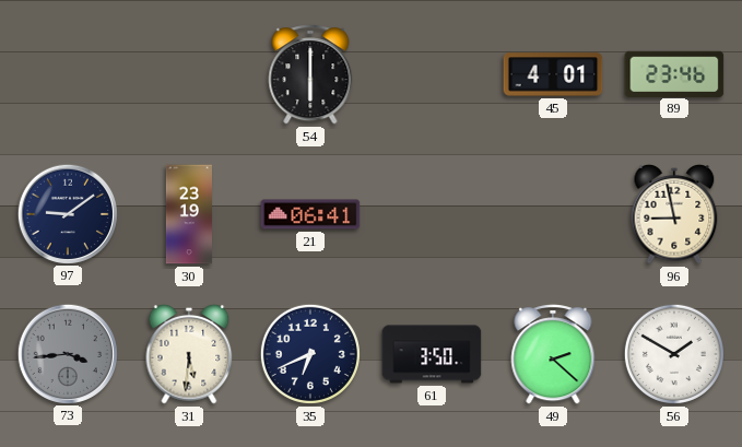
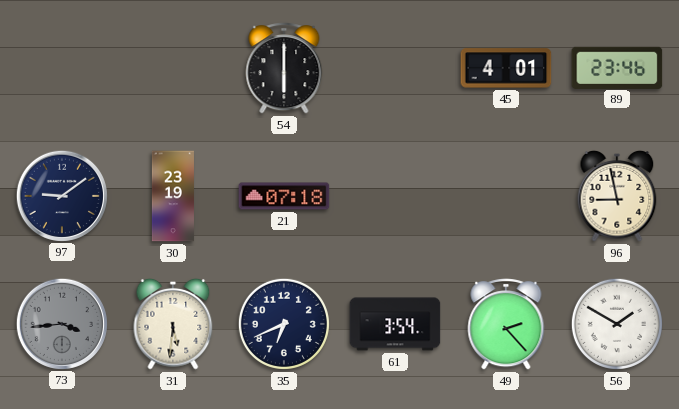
21: 06:41 -> 07:18
61: 3:50 -> 3:54
49: 2:22 -> 2:23
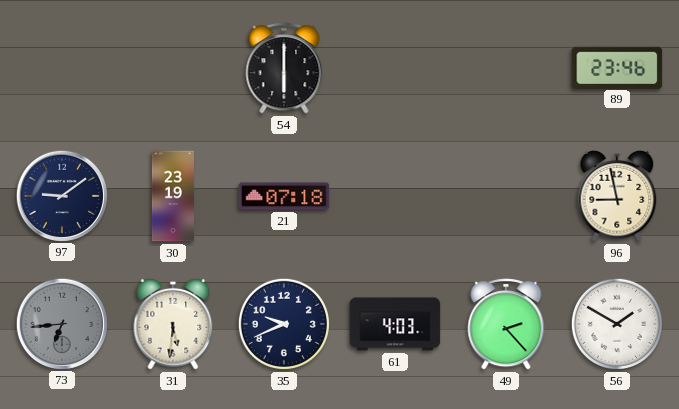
45: 4:01 -> none
73: 3:44 -> 6:44
35: 6:41 -> 9:41
61: 3:54 -> 4:03
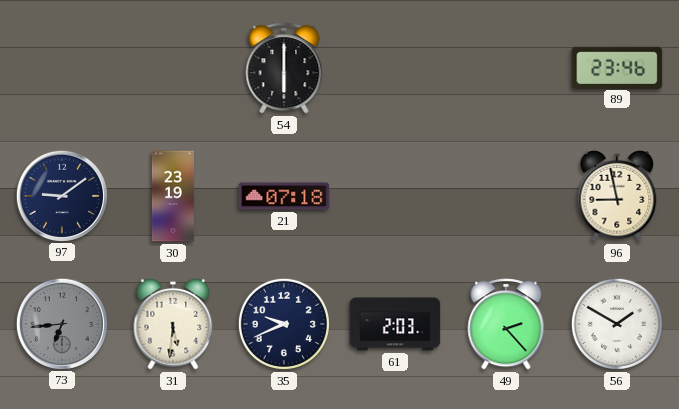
61: 4:03 -> 2:03
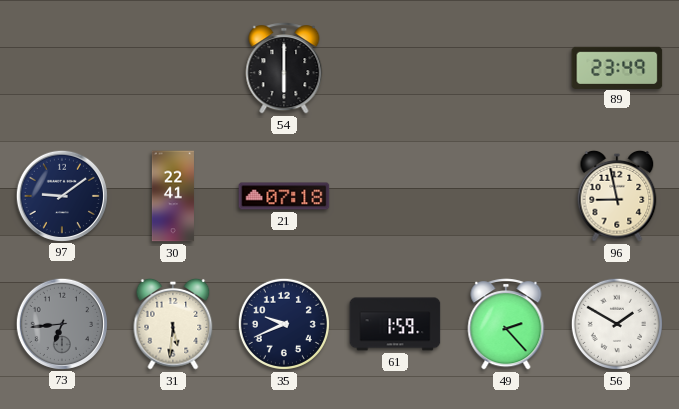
89: 23:46 -> 23:49
30: 23:19 -> 22:41
61: 2:03 -> 1:59
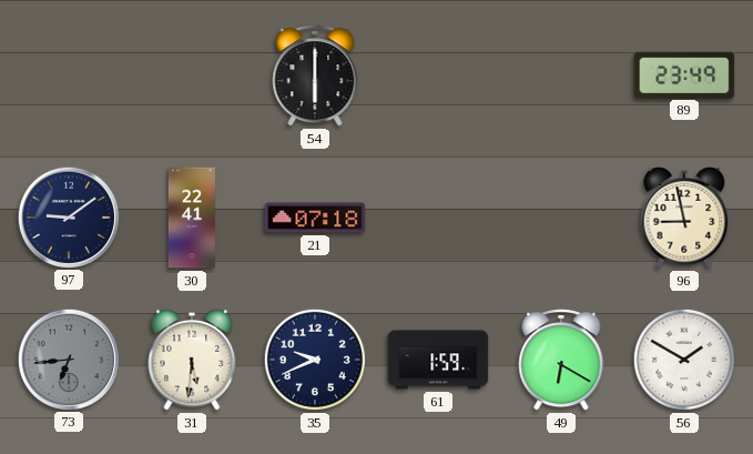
49: 2:23 -> 6:20
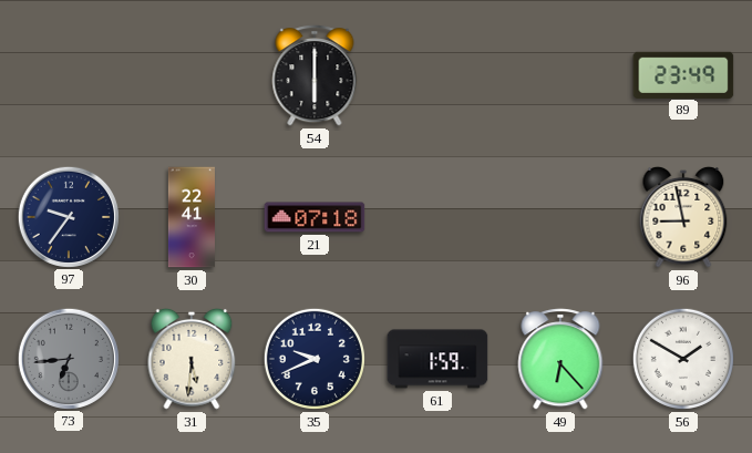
97: 9:09 -> 9:36
49: 6:20 -> 6:23
